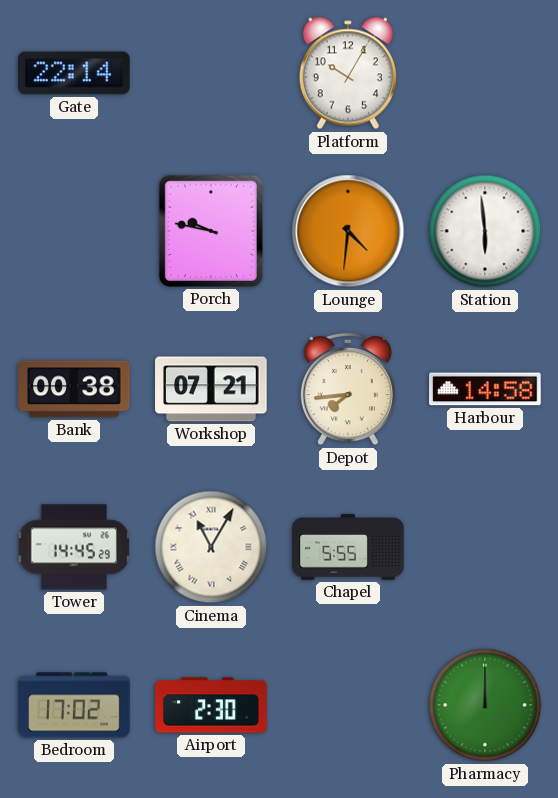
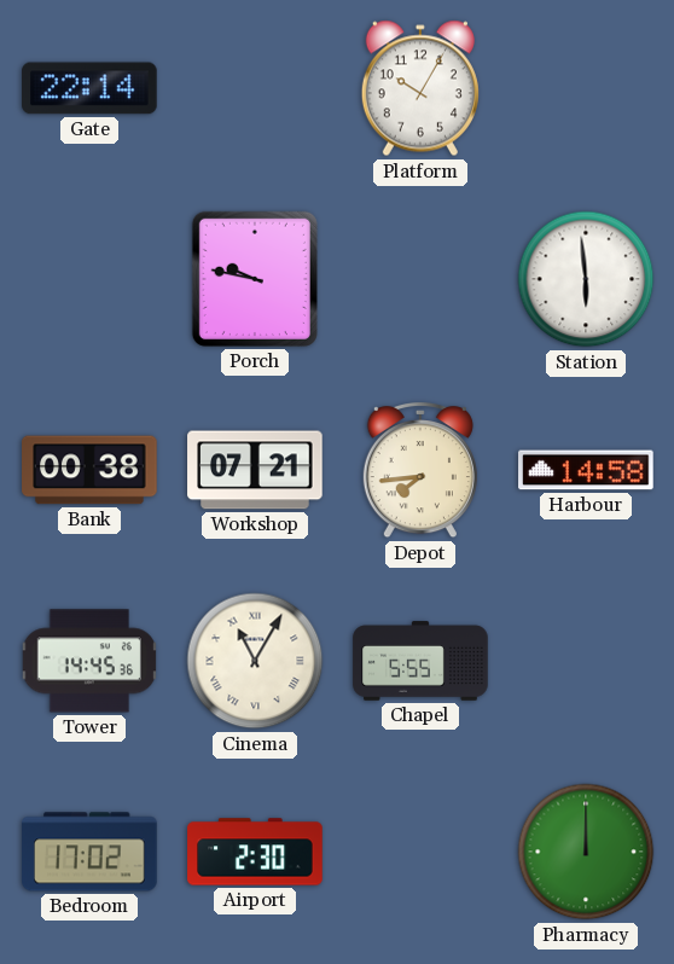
Lounge: 4:31 -> none
Tower: 14:45:29 -> 14:45:36
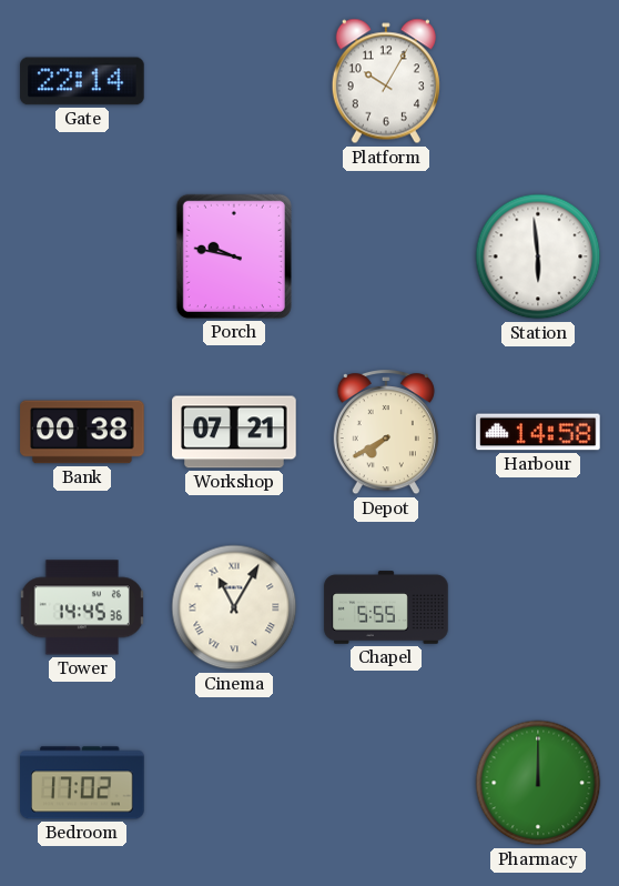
Depot: 7:44 -> 7:40
Airport: 2:30 -> none
